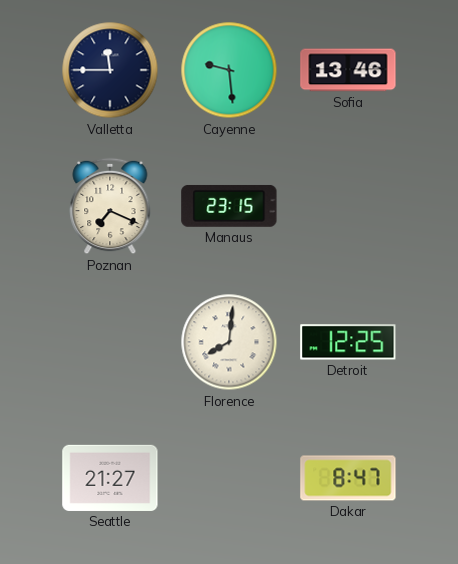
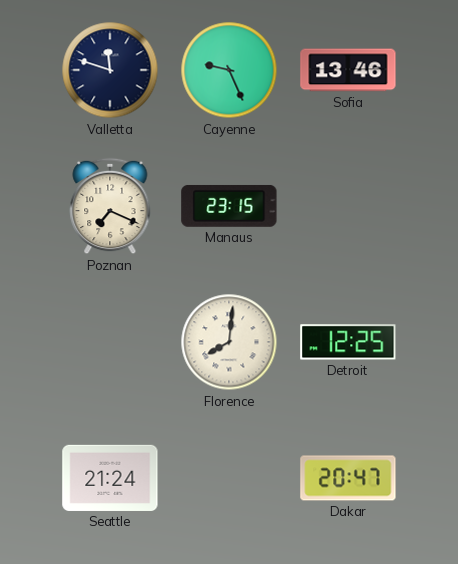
Valletta: 11:45 -> 11:48
Cayenne: 9:29 -> 9:26
Seattle: 21:27 -> 21:24
Dakar: 8:47 -> 20:47
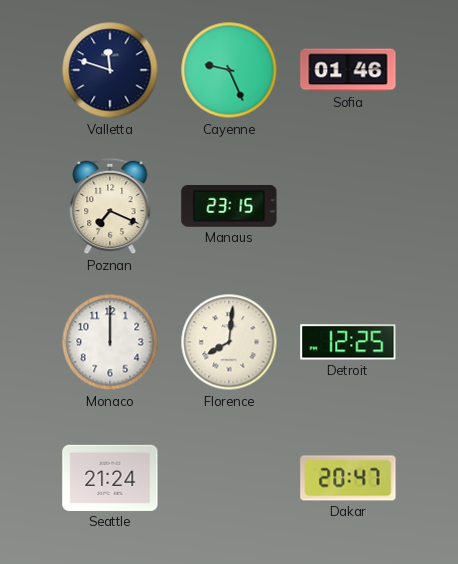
Sofia: 13:46 -> 01:46
Monaco: none -> 12:00
